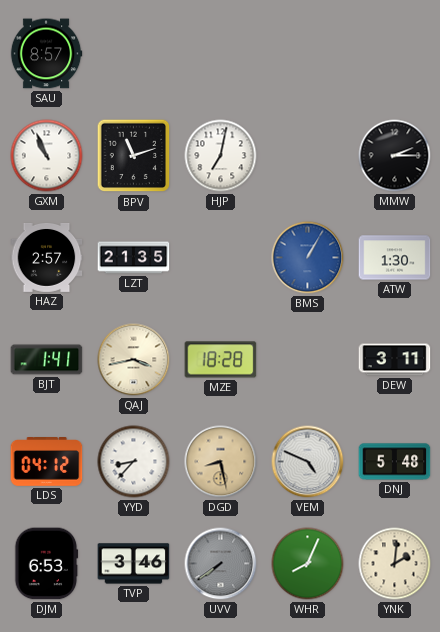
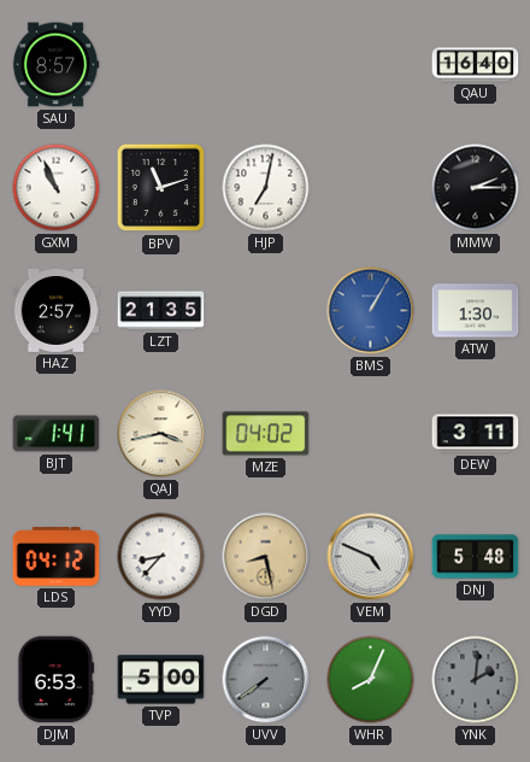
QAU: none -> 16:40
MZE: 18:28 -> 04:02
TVP: 3:46 -> 5:00
YNK dial: cream -> grey
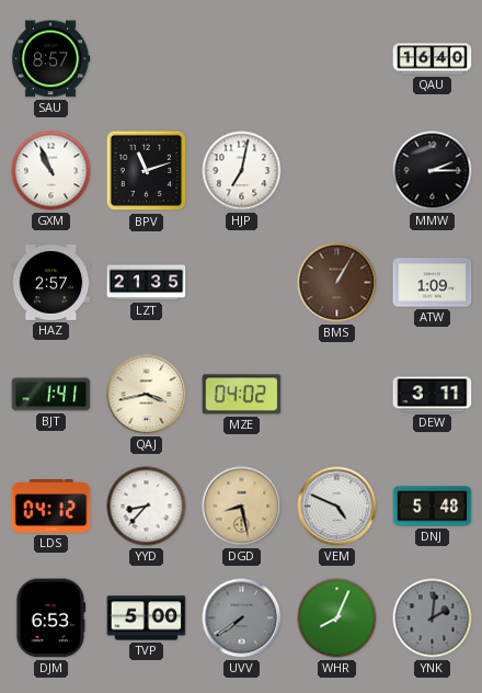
BMS dial: blue -> brown
ATW: 1:30 -> 1:09
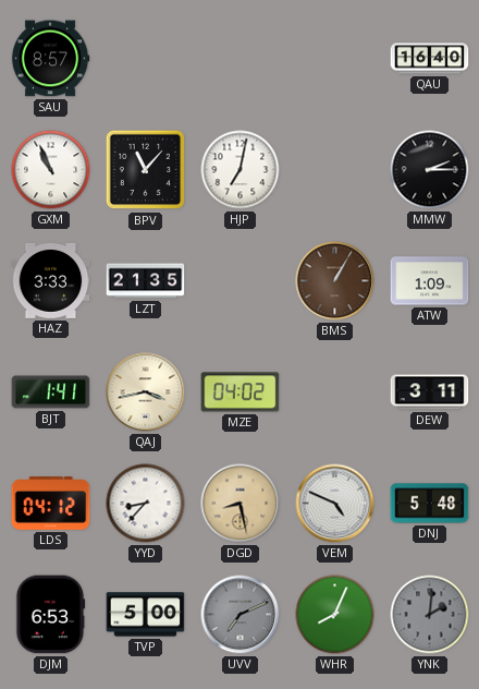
BPV: 11:12 -> 11:07
HAZ: 2:57 -> 3:33
UVV: 7:39 -> 7:11
